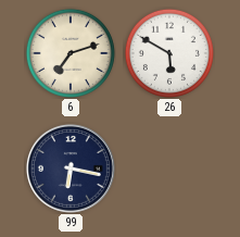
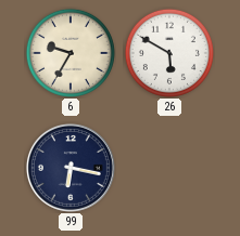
6: 7:12 -> 9:35
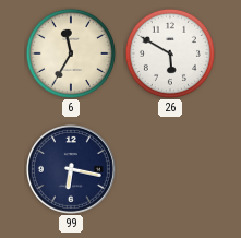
6: 9:35 -> 11:35
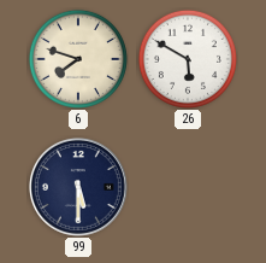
6: 11:35 -> 7:48
99: 6:17 -> 5:30
